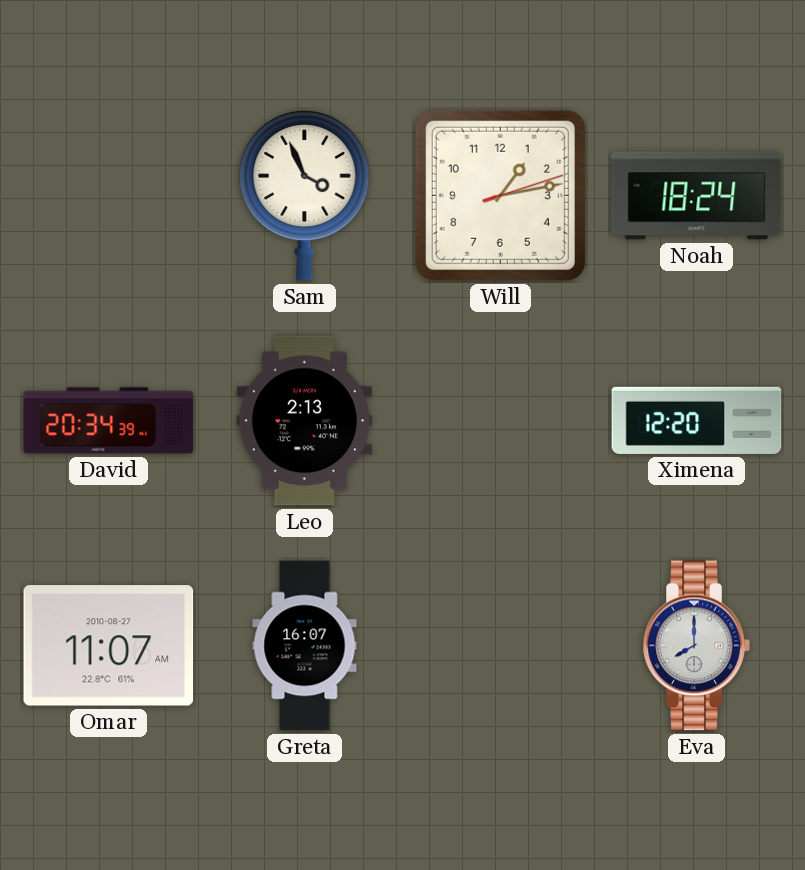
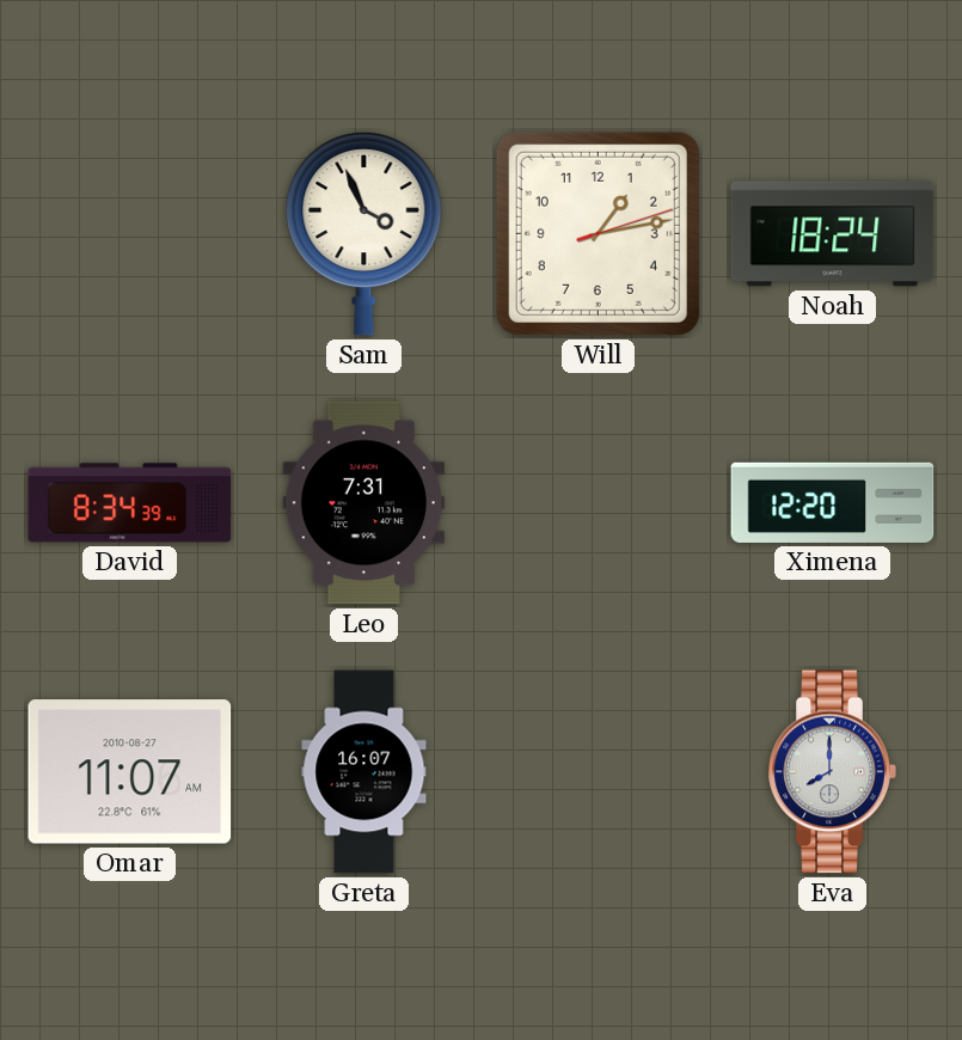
David: 20:34 -> 8:34
Leo: 2:13 -> 7:31
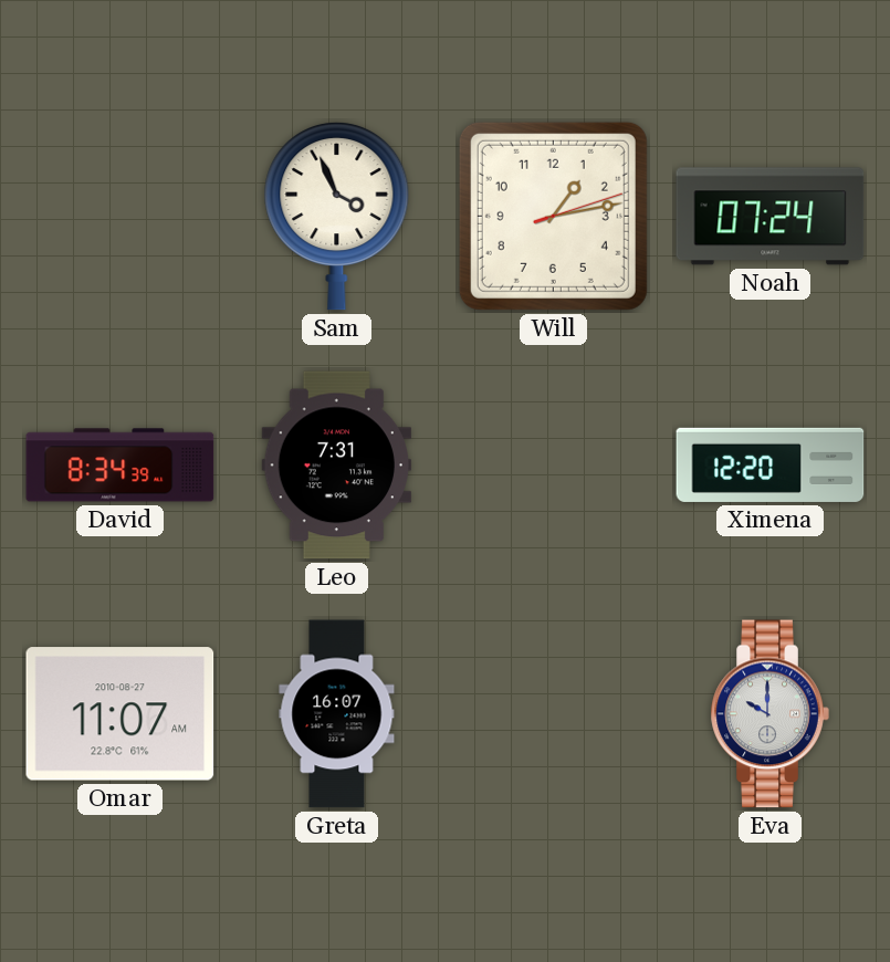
Noah: 18:24 -> 07:24
Eva: 8:00 -> 10:00
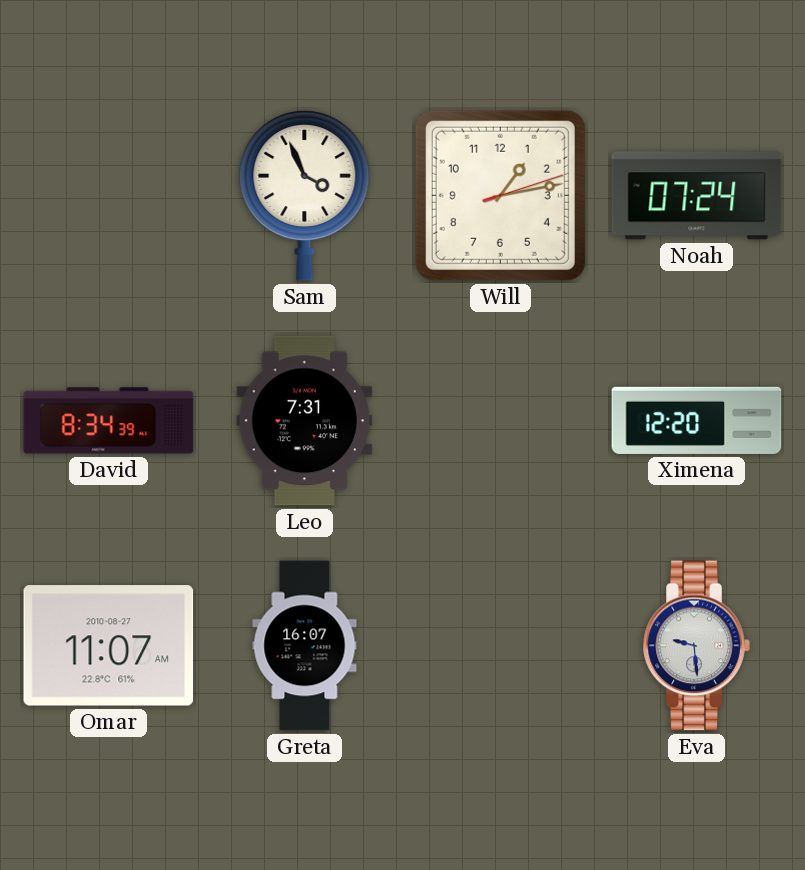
Eva: 10:00 -> 9:29
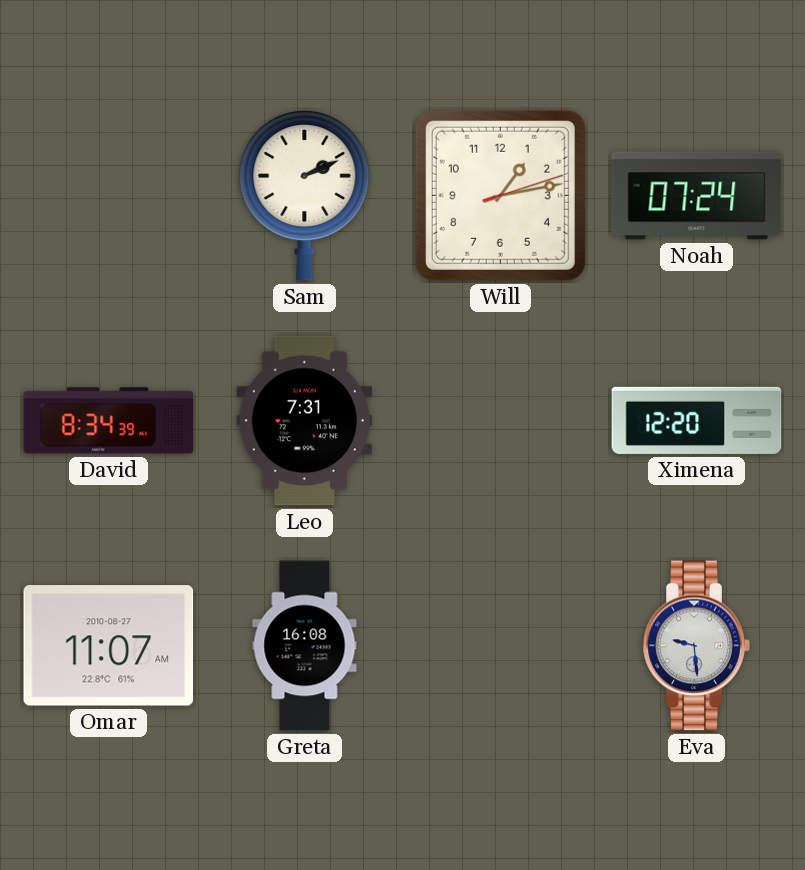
Sam: 3:56 -> 2:11
Greta: 16:07 -> 16:08
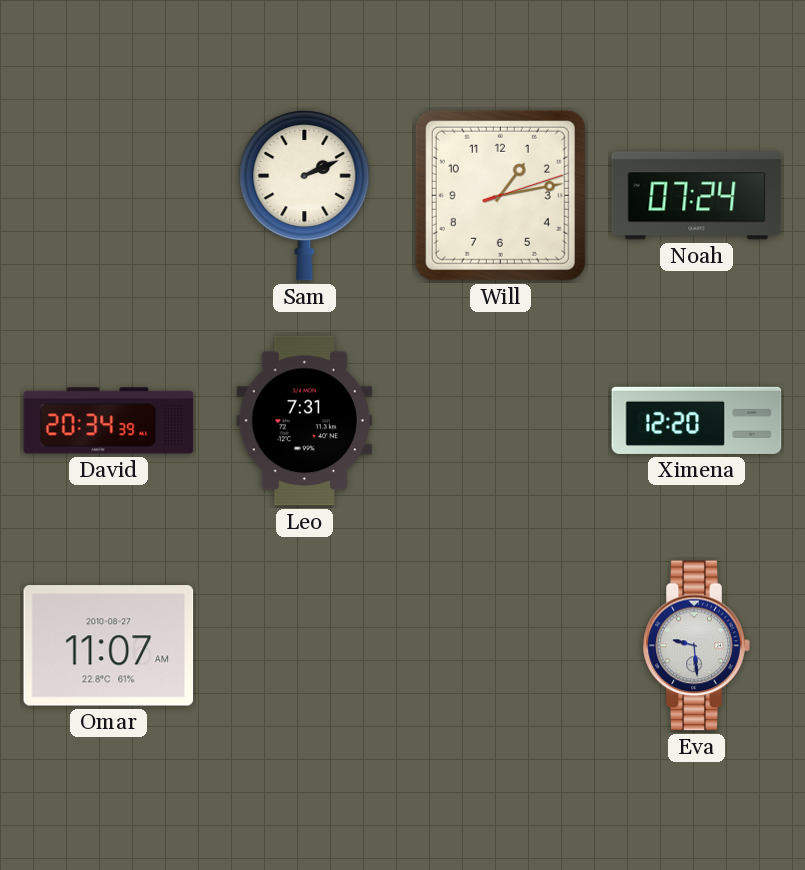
David: 8:34 -> 20:34
Greta: 16:08 -> none
